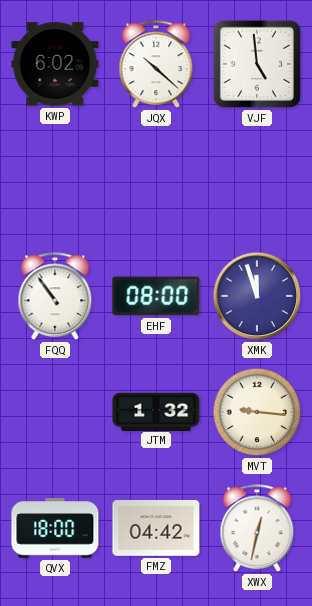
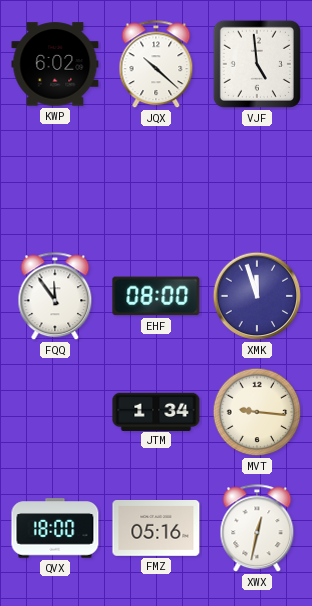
FQQ: 10:54 -> 11:54
JTM: 1:32 -> 1:34
FMZ: 04:42 -> 05:16
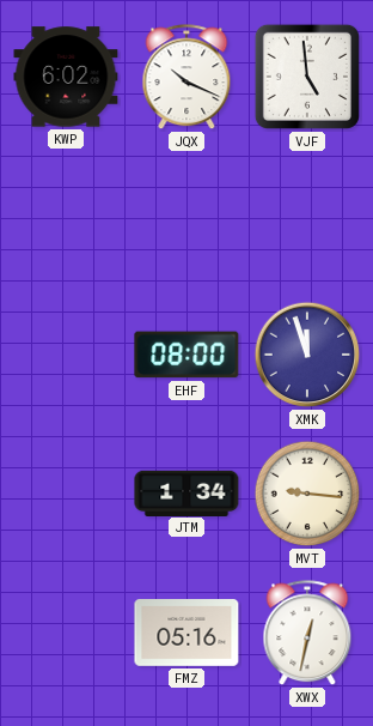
JQX: 10:22 -> 10:19
FQQ: 11:54 -> none
QVX: 18:00 -> none
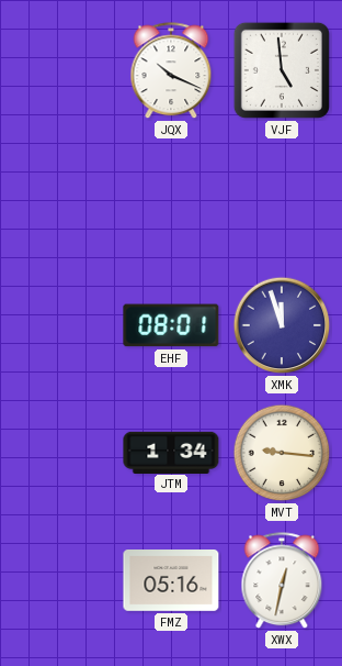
KWP: 6:02 -> none
EHF: 08:00 -> 08:01
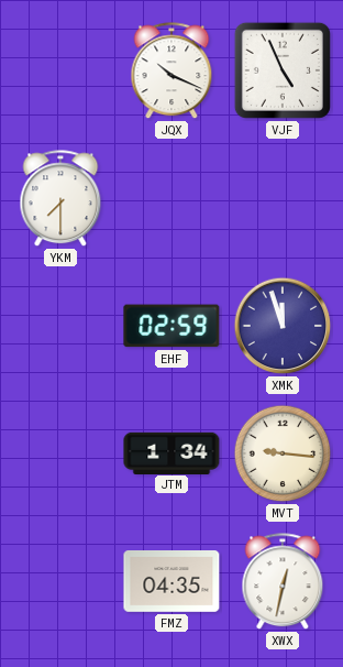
VJF: 4:59 -> 4:56
YKM: none -> 7:30
EHF: 08:01 -> 02:59
FMZ: 05:16 -> 04:35
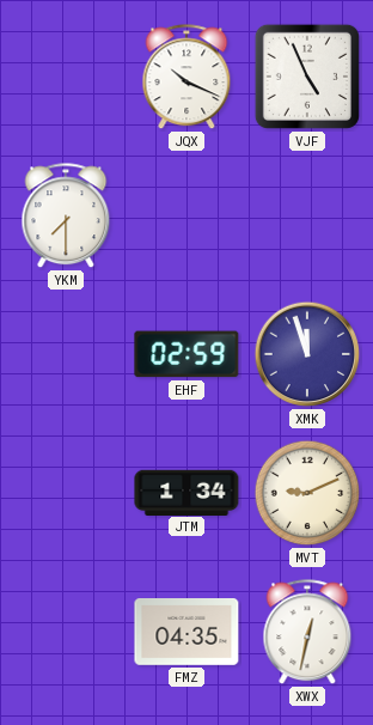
MVT: 9:16 -> 9:11
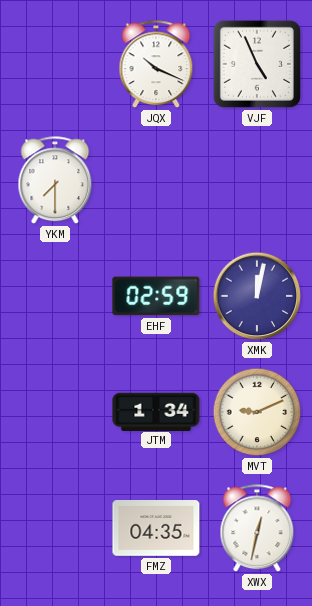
XMK: 11:57 -> 12:02
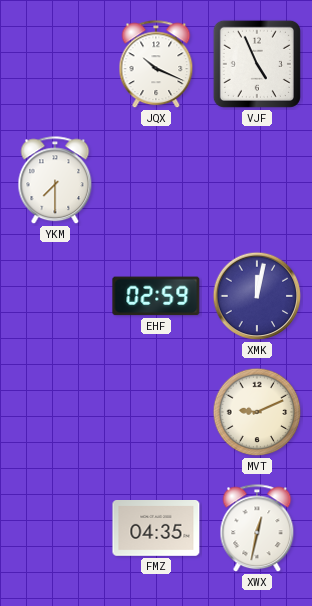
JTM: 1:34 -> none
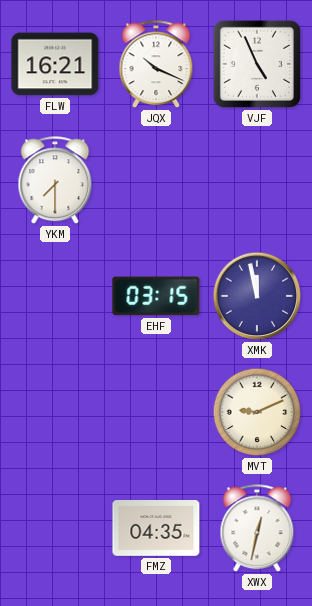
FLW: none -> 16:21
EHF: 02:59 -> 03:15
XMK: 12:02 -> 11:58
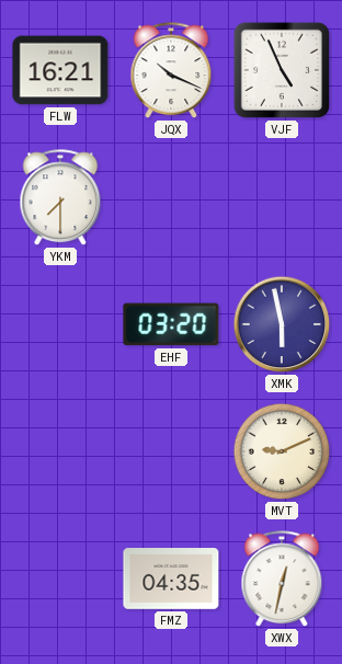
EHF: 03:15 -> 03:20
XMK: 11:58 -> 5:58
